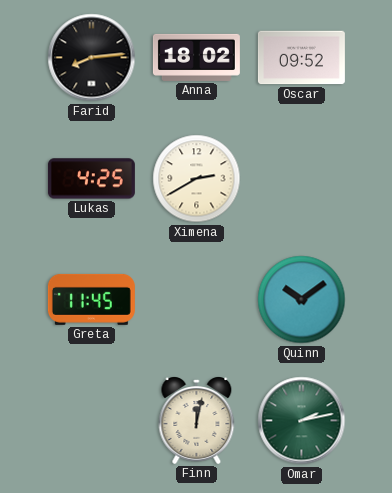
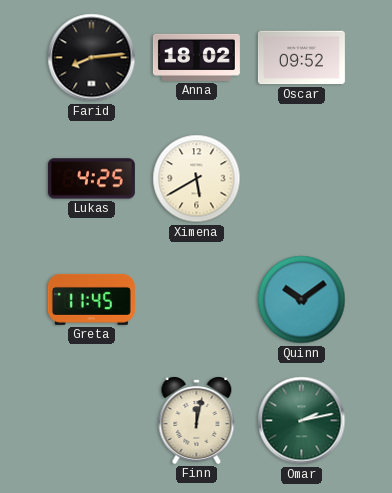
Ximena: 2:40 -> 5:40
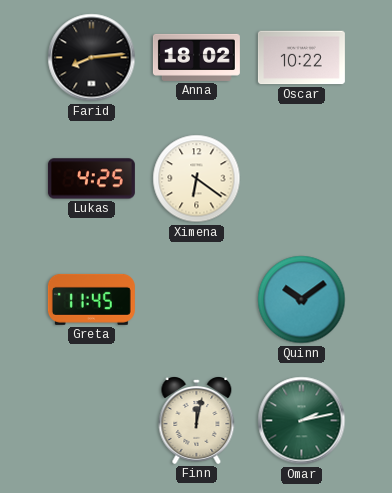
Oscar: 09:52 -> 10:22
Ximena: 5:40 -> 6:21
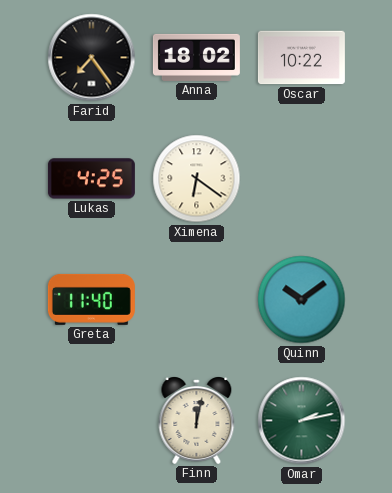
Farid: 8:14 -> 7:24
Greta: 11:45 -> 11:40
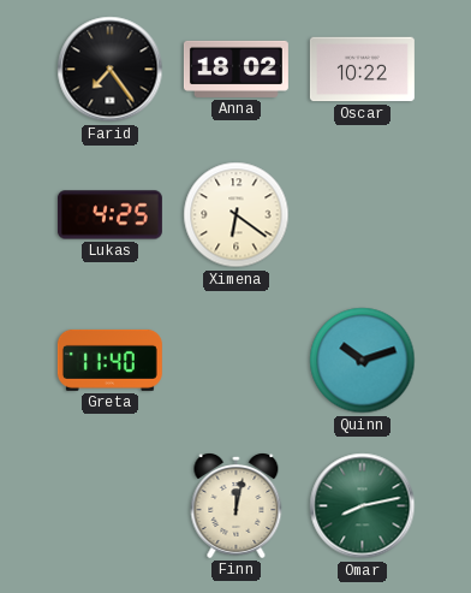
Quinn: 10:09 -> 10:12
Omar: 2:13 -> 8:13
